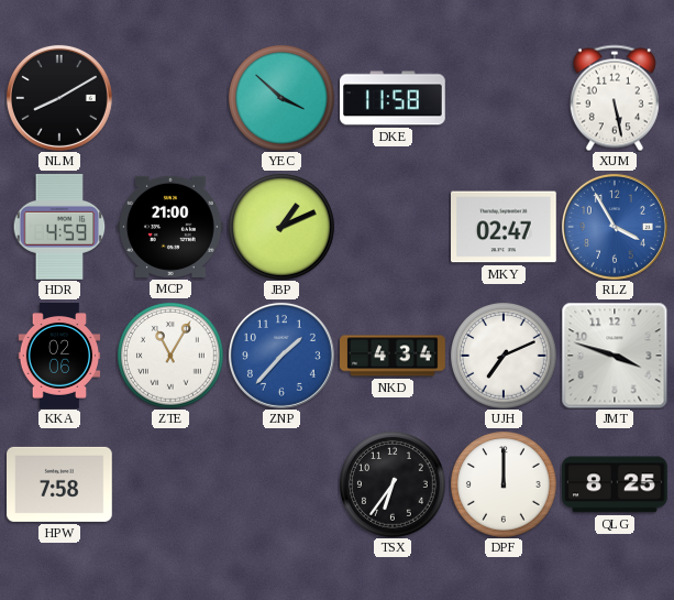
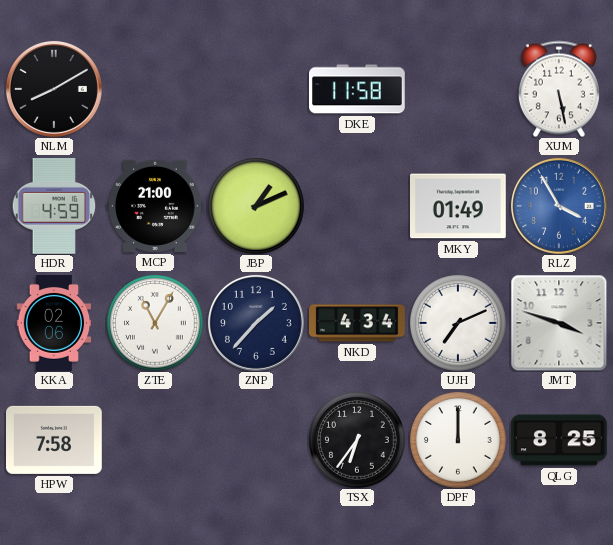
YEC: 3:52 -> none
MKY: 02:47 -> 01:49
ZNP dial: blue -> navy
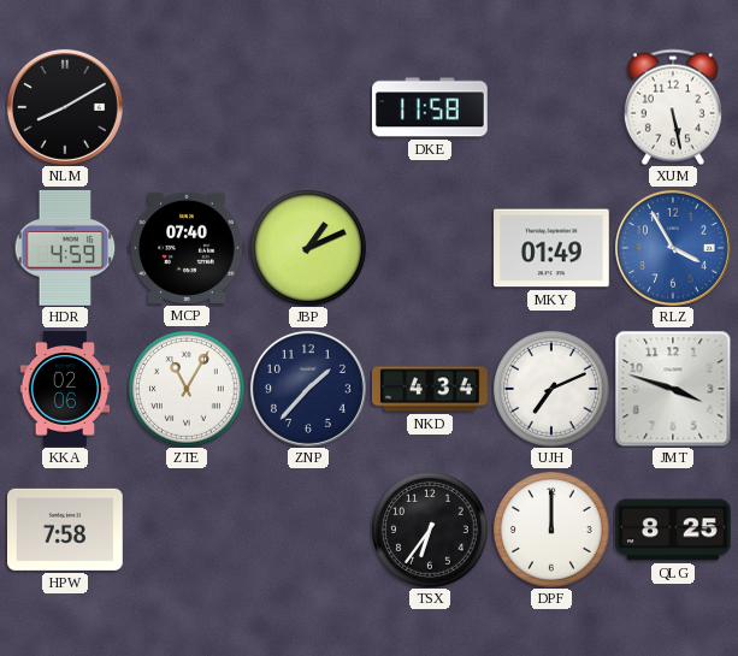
MCP: 21:00 -> 07:40
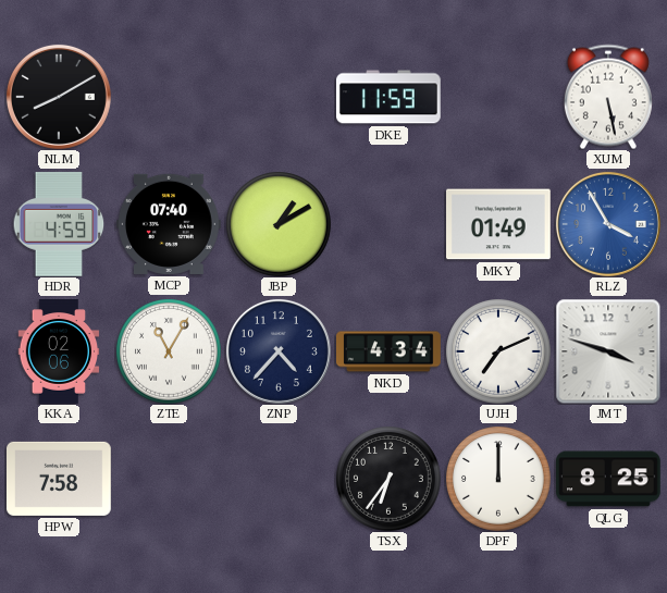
DKE: 11:58 -> 11:59
JBP: 1:11 -> 1:10
ZNP: 1:37 -> 4:37
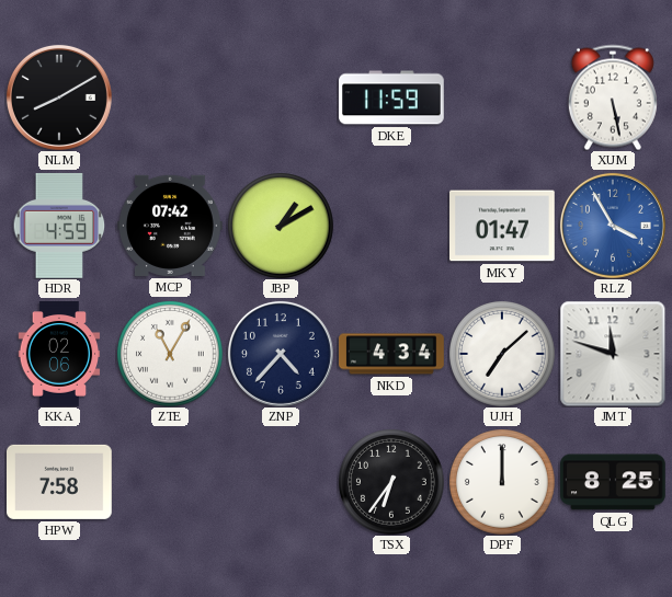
MCP: 07:40 -> 07:42
MKY: 01:49 -> 01:47
UJH: 7:11 -> 7:08
JMT: 3:48 -> 11:48
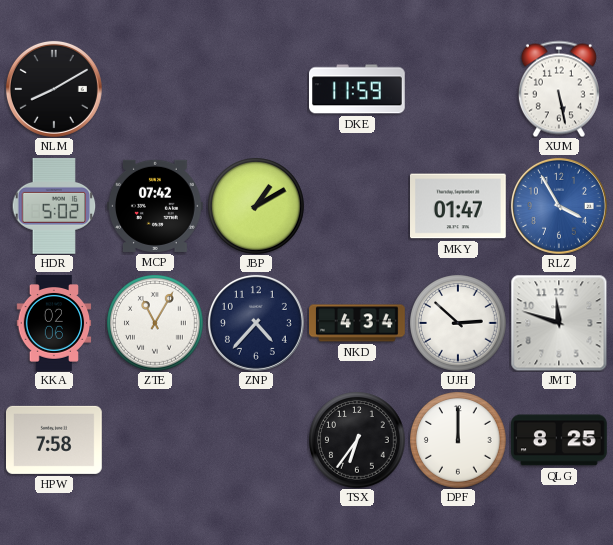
HDR: 4:59 -> 5:02
UJH: 7:08 -> 2:52
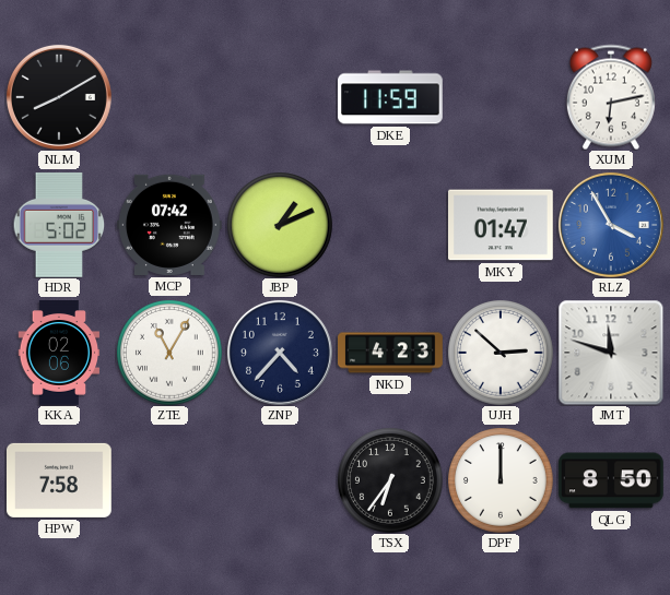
XUM: 5:28 -> 6:13
JBP: 1:10 -> 1:11
NKD: 4:34 -> 4:23
QLG: 8:25 -> 8:50
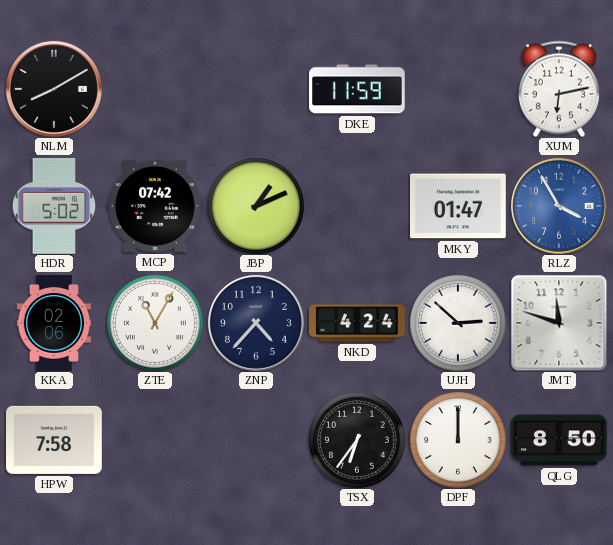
NKD: 4:23 -> 4:24
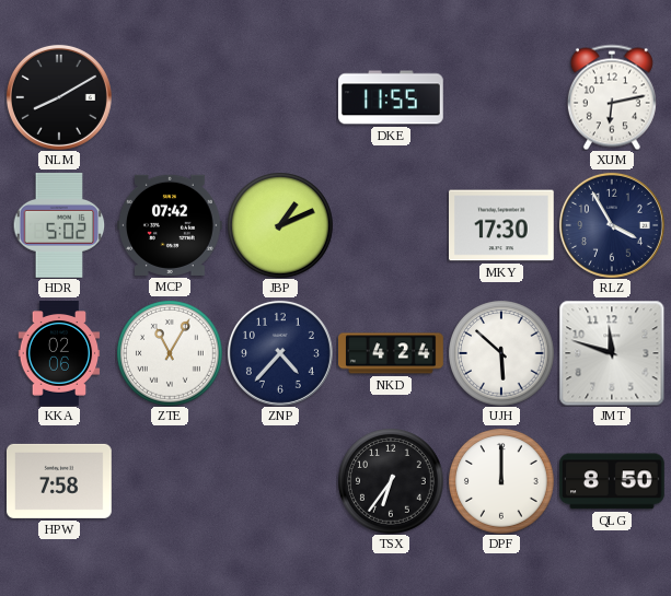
DKE: 11:59 -> 11:55
MKY: 01:47 -> 17:30
RLZ dial: blue -> navy
UJH: 2:52 -> 5:52
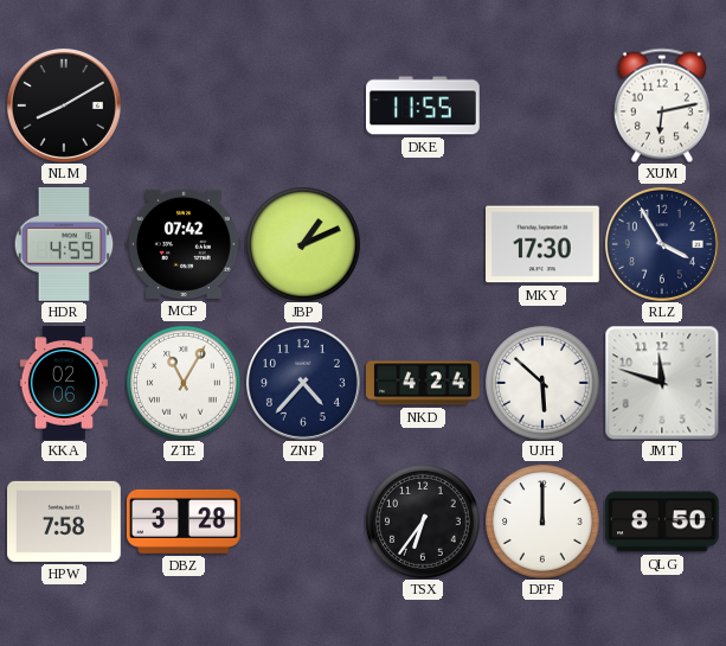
HDR: 5:02 -> 4:59
DBZ: none -> 3:28
